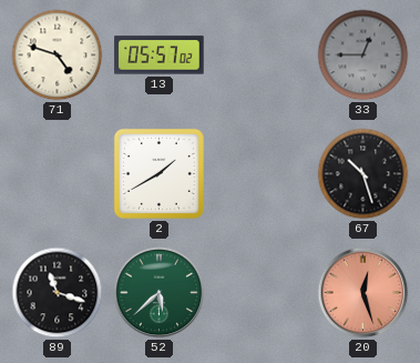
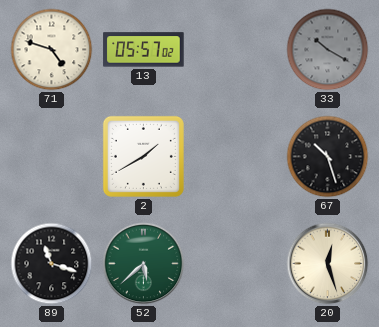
33: 12:45 -> 10:20
20 dial: salmon -> cream
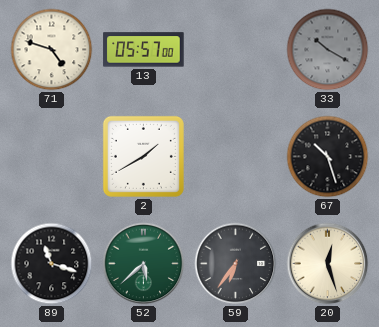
13: 05:57:02 -> 05:57:00
59: none -> 6:36
